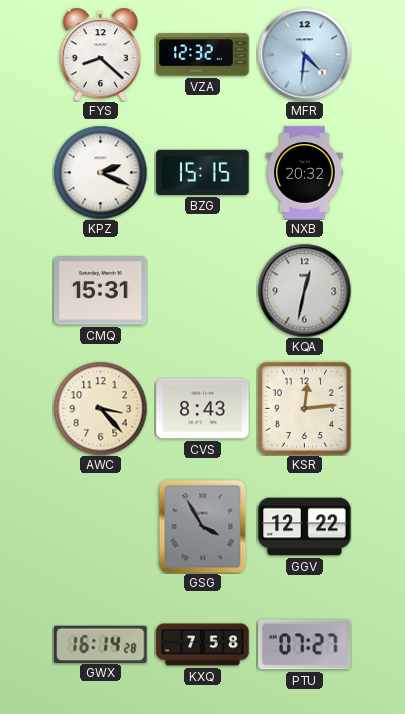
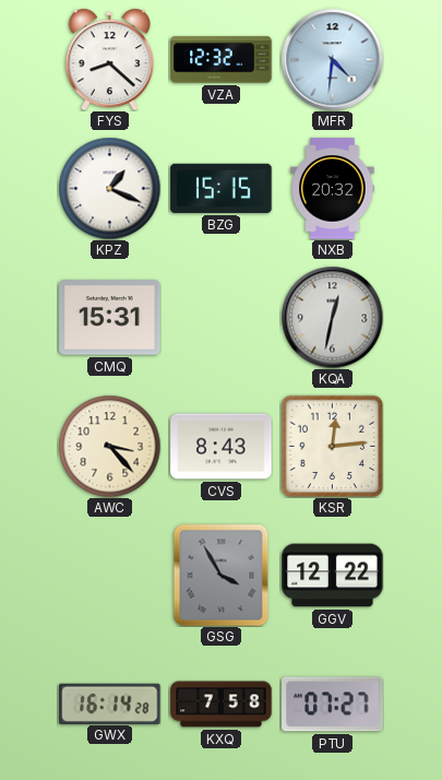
KPZ: 2:19 -> 1:19
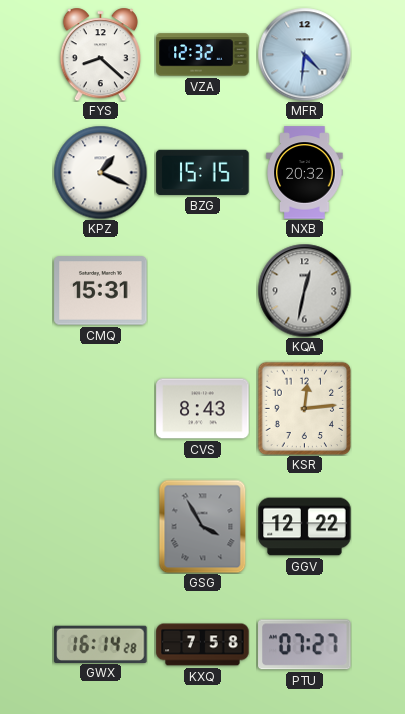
AWC: 3:23 -> none
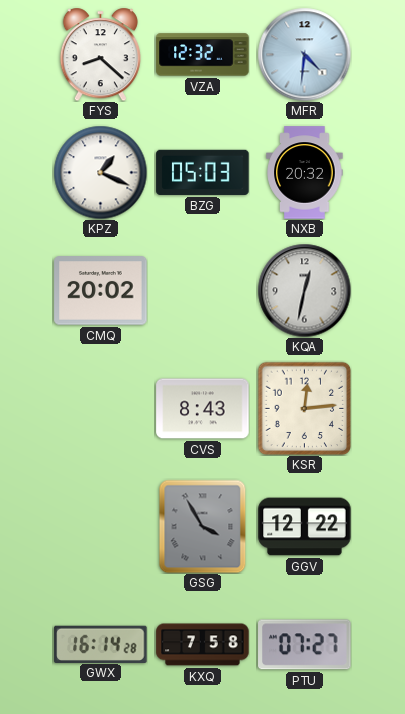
BZG: 15:15 -> 05:03
CMQ: 15:31 -> 20:02
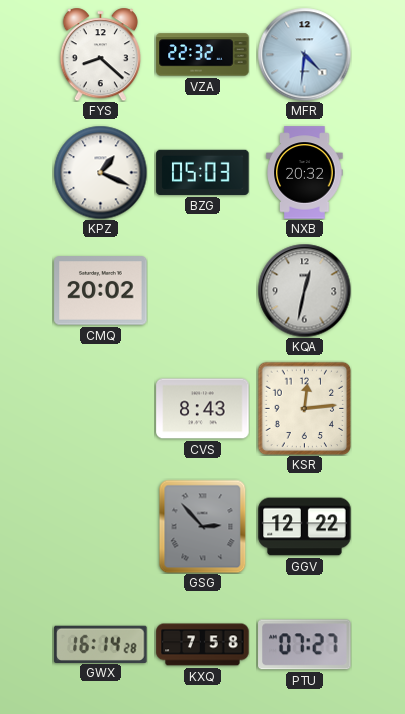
VZA: 12:32 -> 22:32
GSG: 3:55 -> 2:53
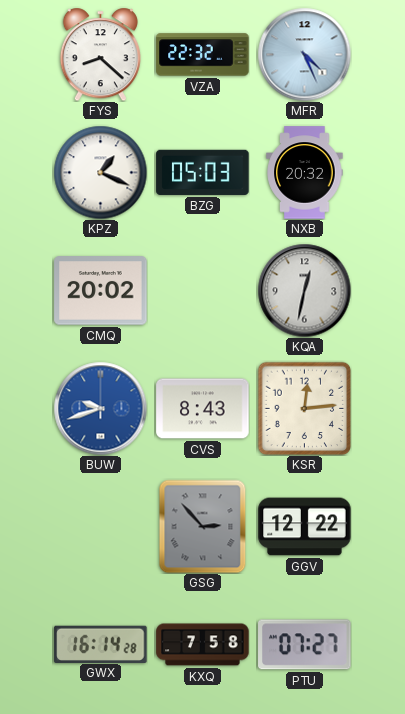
MFR: 4:31 -> 4:26
BUW: none -> 9:42
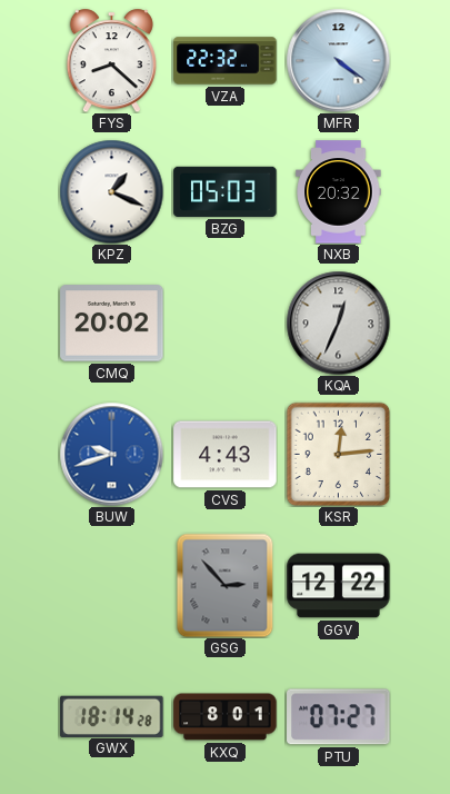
MFR: 4:26 -> 4:21
KQA: 12:32 -> 12:34
CVS: 8:43 -> 4:43
GWX: 16:14 -> 18:14
KXQ: 7:58 -> 8:01
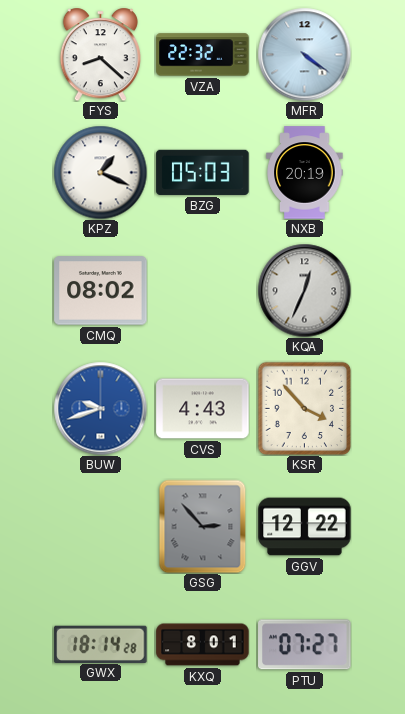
NXB: 20:32 -> 20:19
CMQ: 20:02 -> 08:02
KSR: 12:14 -> 3:53
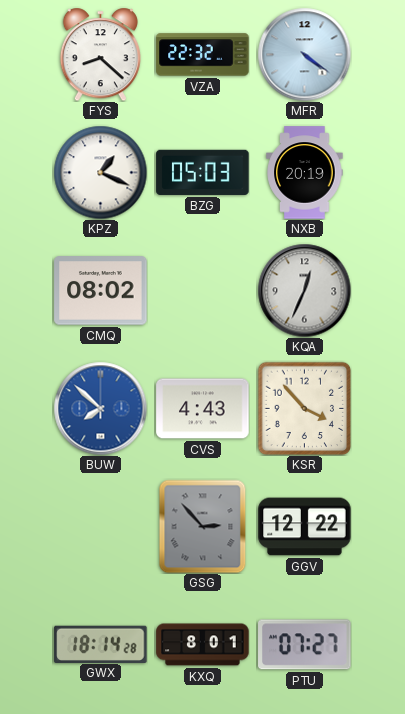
BUW: 9:42 -> 7:52
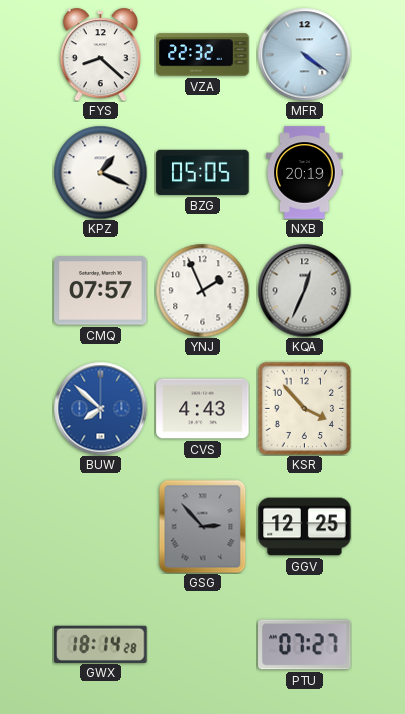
BZG: 05:03 -> 05:05
CMQ: 08:02 -> 07:57
YNJ: none -> 1:56
GGV: 12:22 -> 12:25
KXQ: 8:01 -> none
